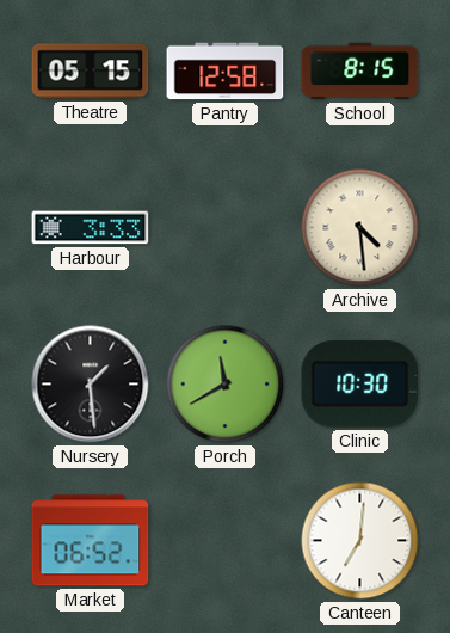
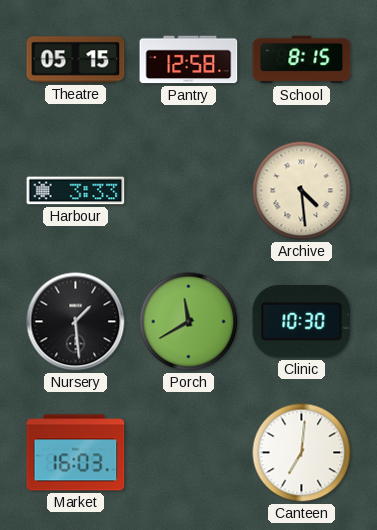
Market: 06:52 -> 16:03
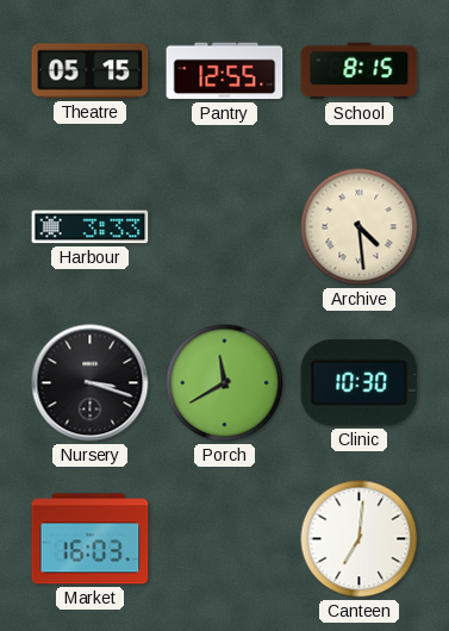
Pantry: 12:58 -> 12:55
Nursery: 1:29 -> 3:18
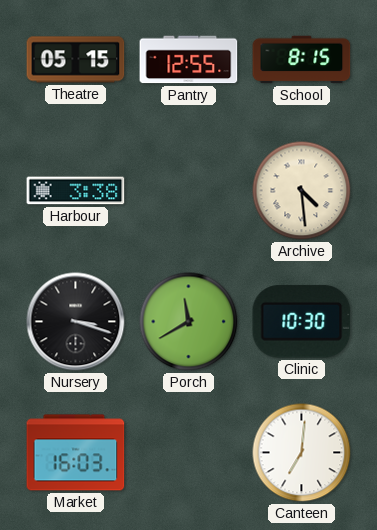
Harbour: 3:33 -> 3:38
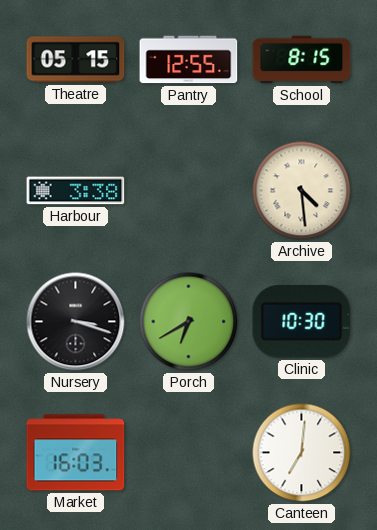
Porch: 11:40 -> 6:40
